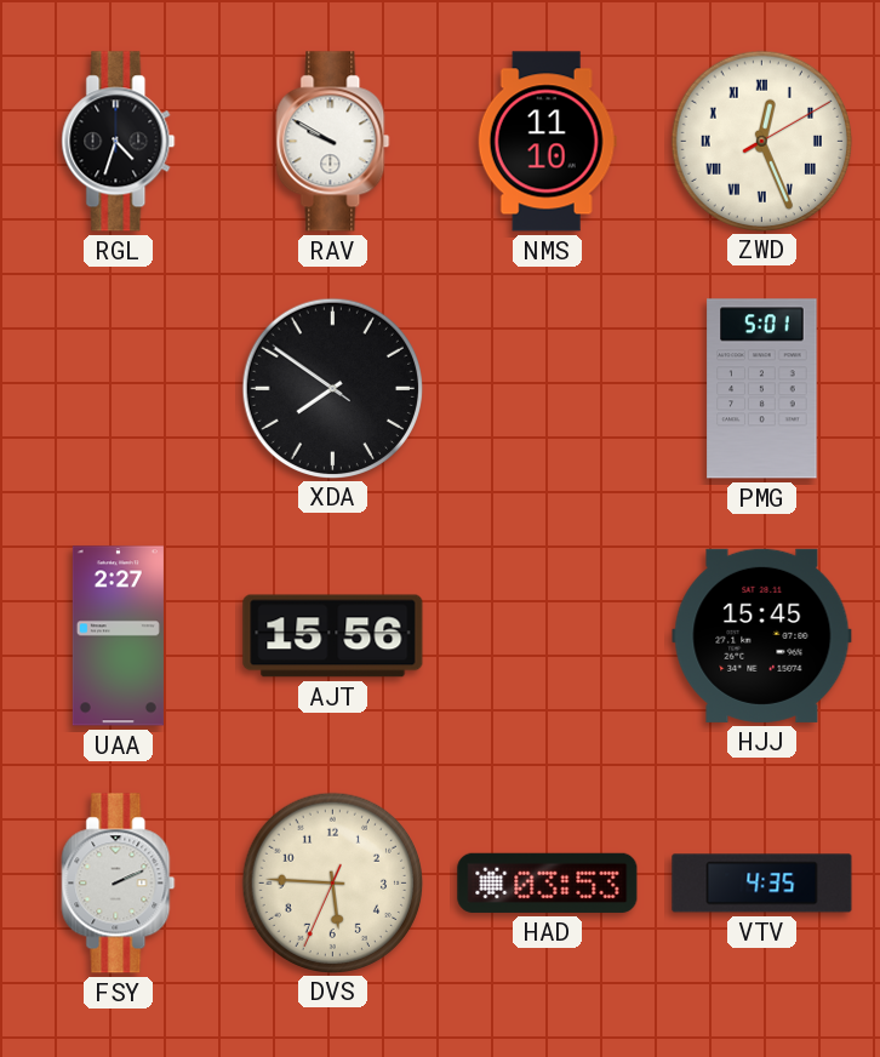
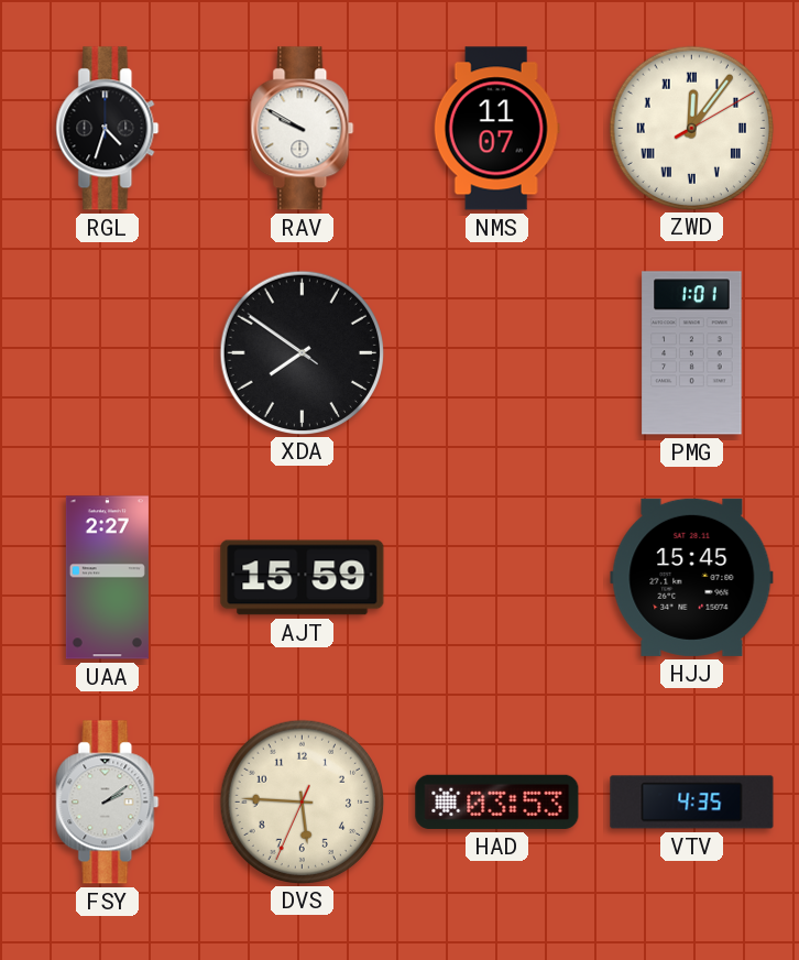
NMS: 11:10 -> 11:07
ZWD: 12:26 -> 12:06
PMG: 5:01 -> 1:01
AJT: 15:56 -> 15:59
FSY: 2:11 -> 2:09
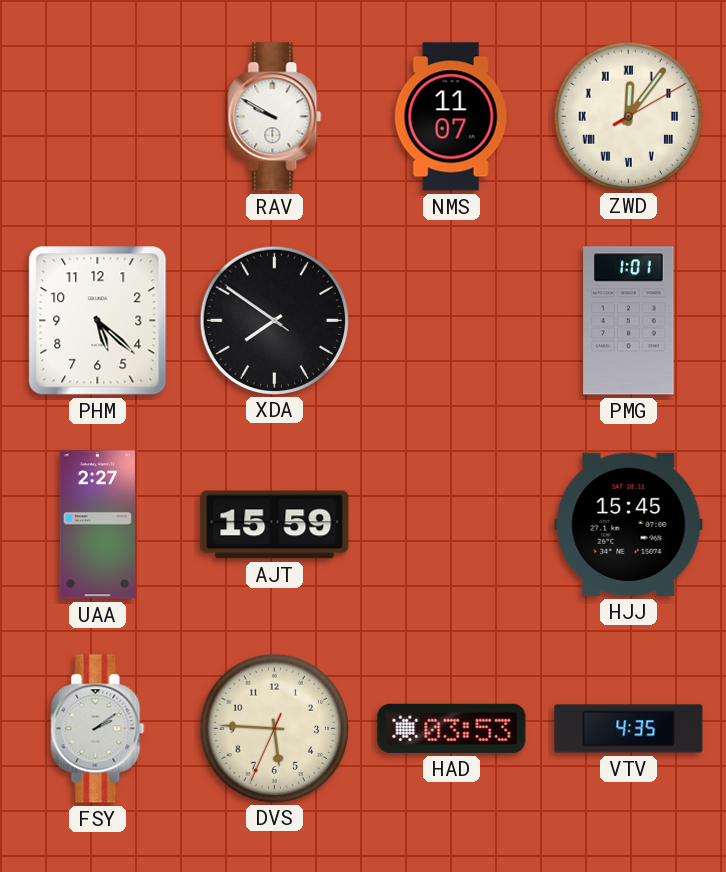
RGL: 4:33 -> none
PHM: none -> 5:22
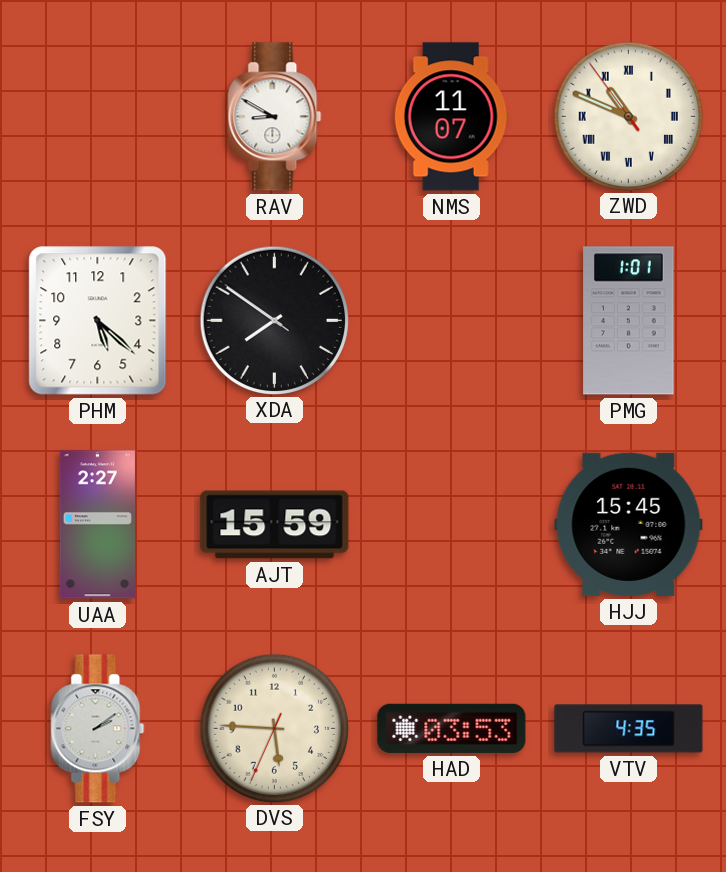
RAV: 9:50 -> 8:50
ZWD: 12:06 -> 10:48
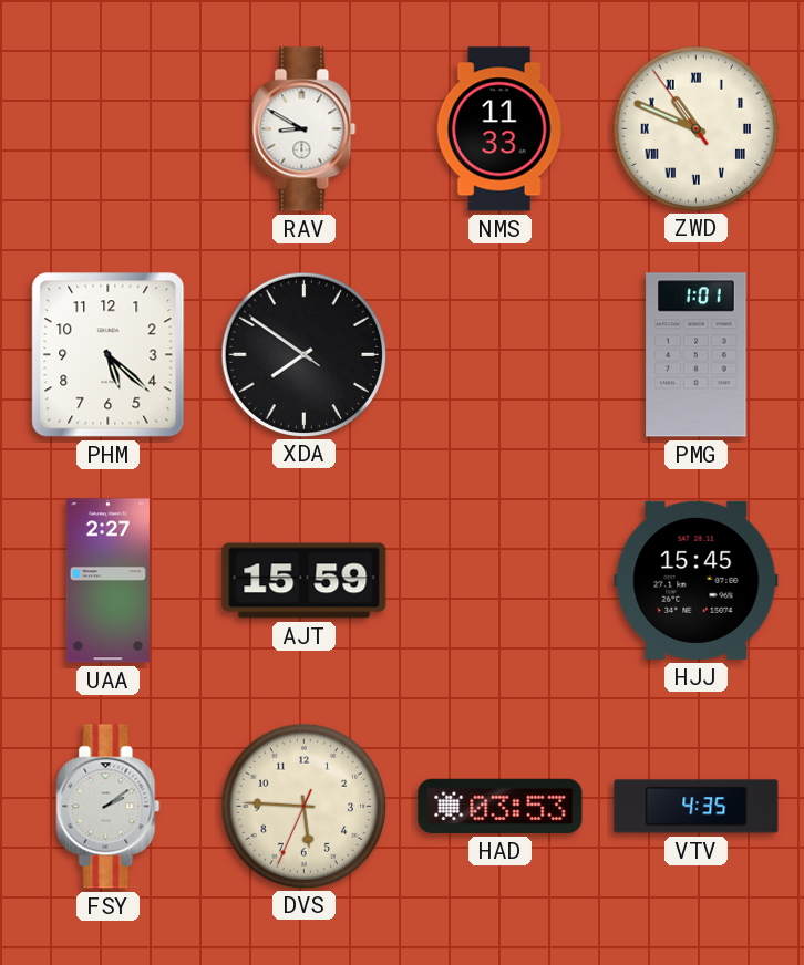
NMS: 11:07 -> 11:33
